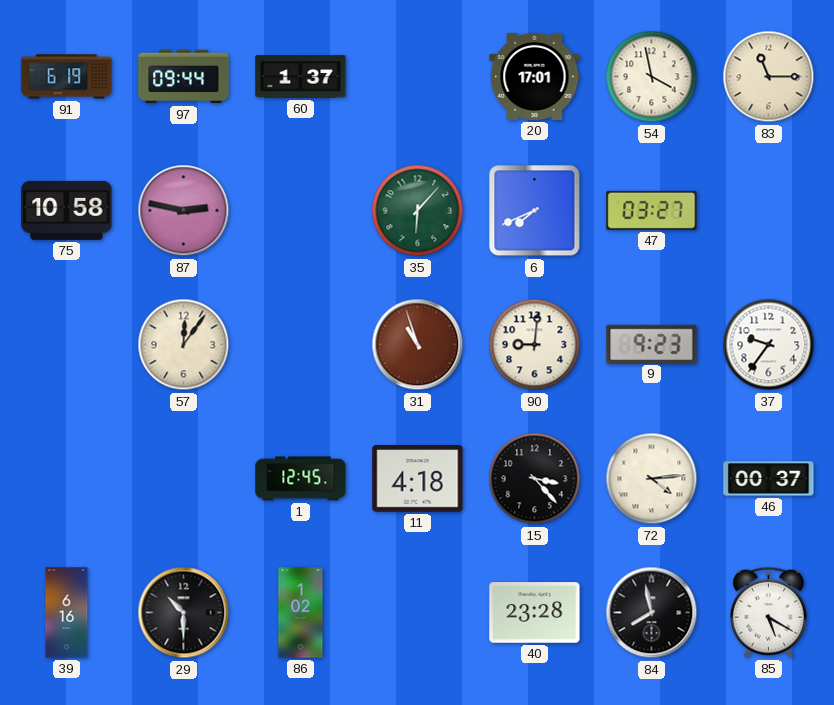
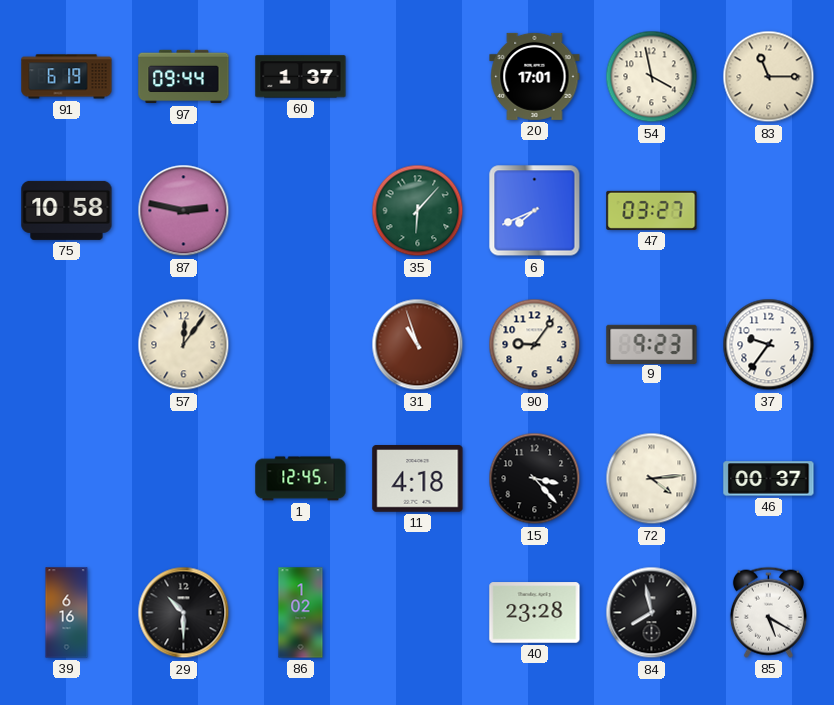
90: 9:01 -> 9:06
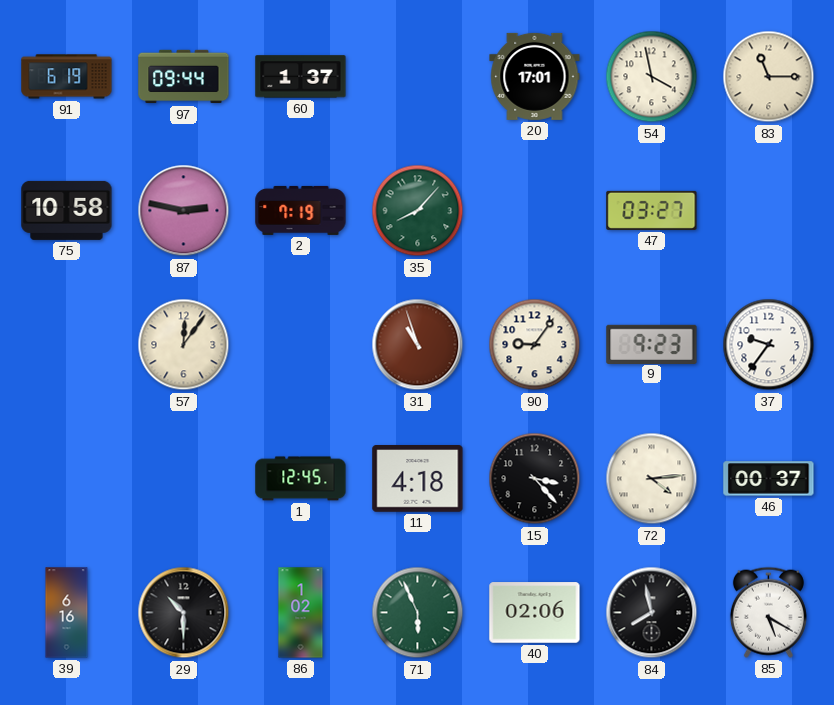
2: none -> 7:19
35: 6:07 -> 8:07
6: 7:41 -> none
71: none -> 5:56
40: 23:28 -> 02:06
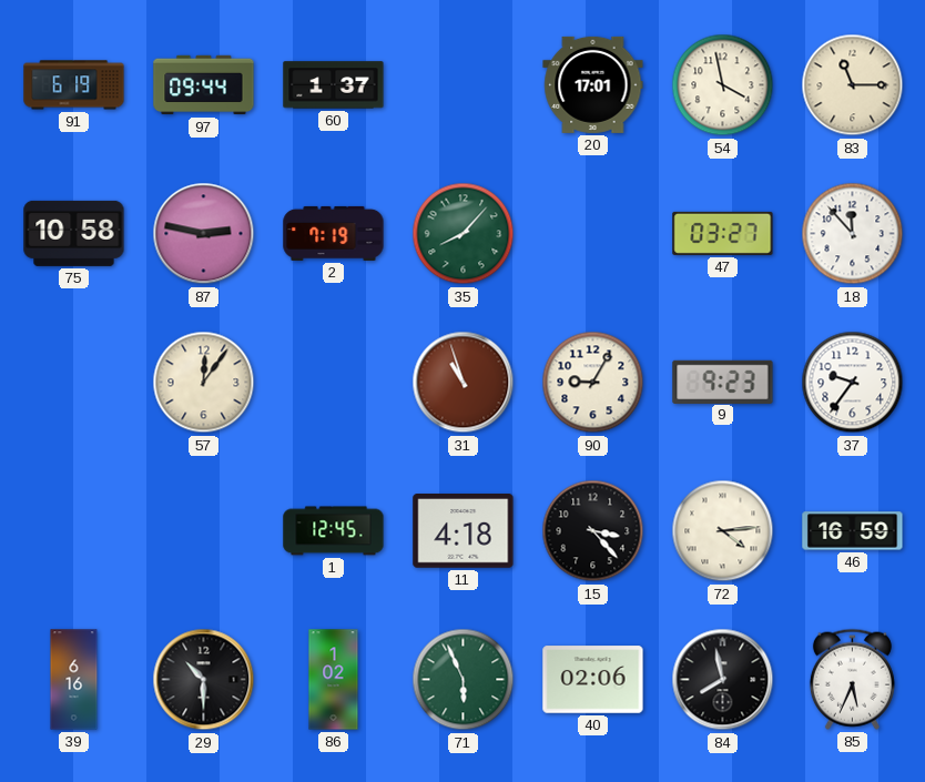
18: none -> 11:53
90: 9:06 -> 9:05
46: 00:37 -> 16:59
85: 5:20 -> 5:34
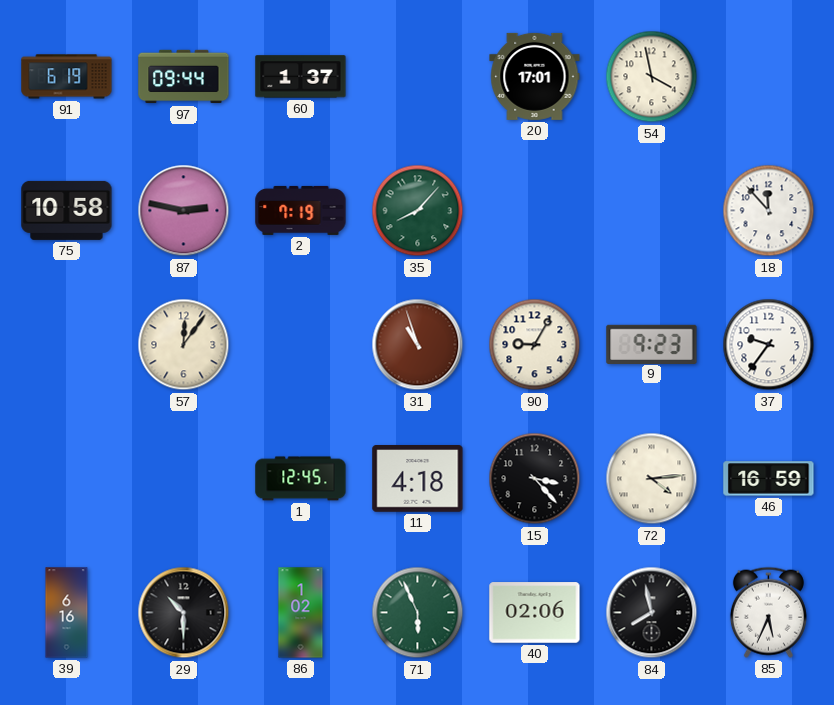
83: 11:15 -> none
47: 03:27 -> none
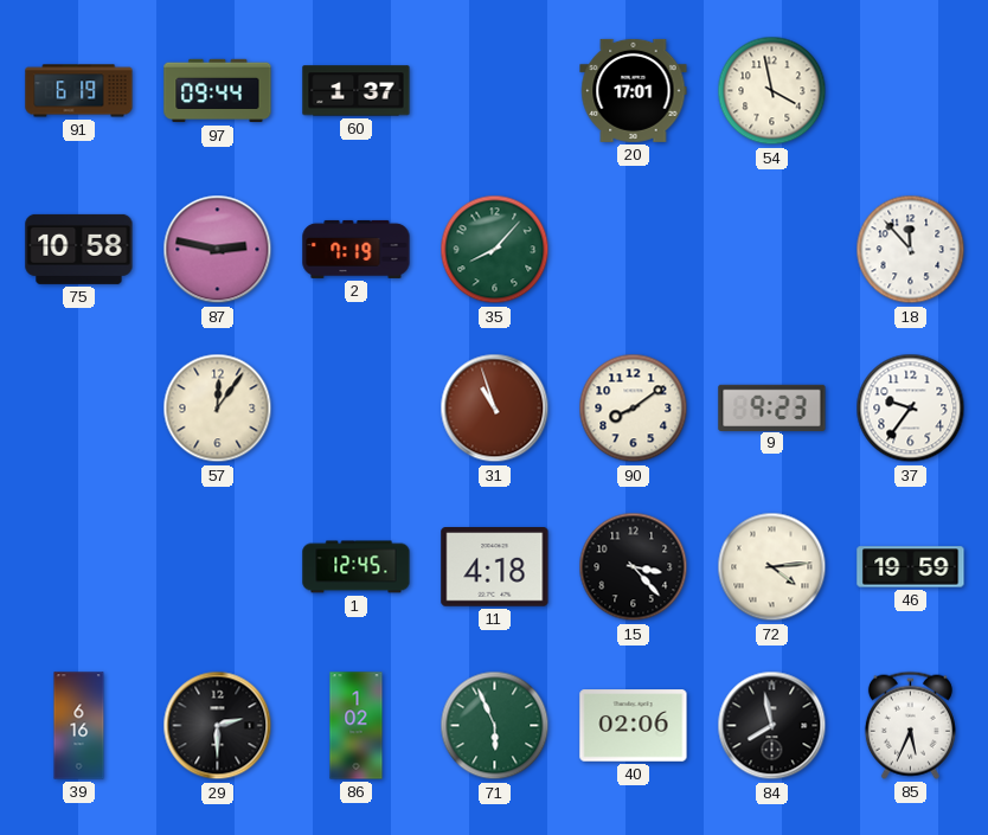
90: 9:05 -> 8:09
46: 16:59 -> 19:59
29: 10:30 -> 2:30
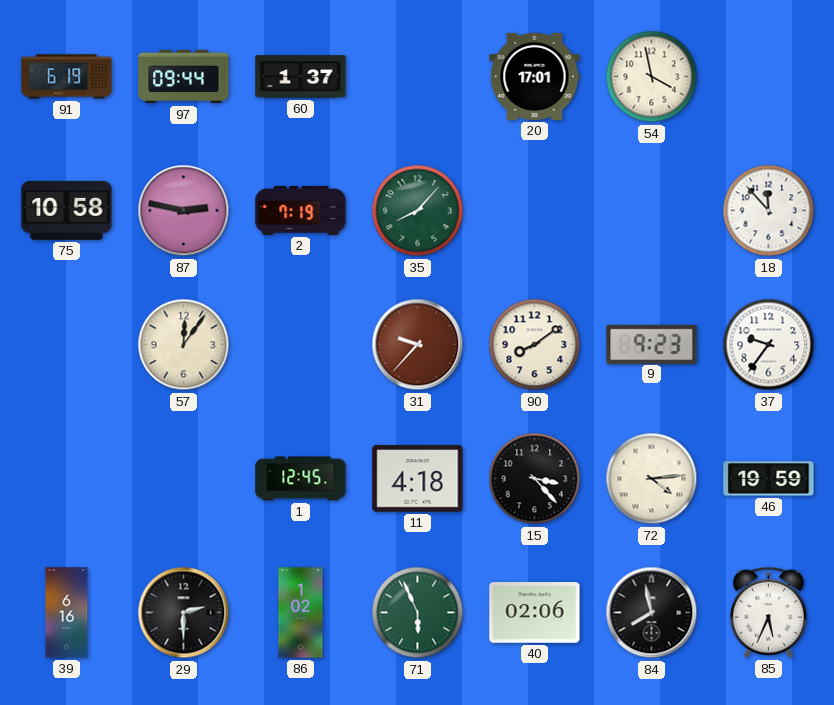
31: 10:57 -> 9:37
